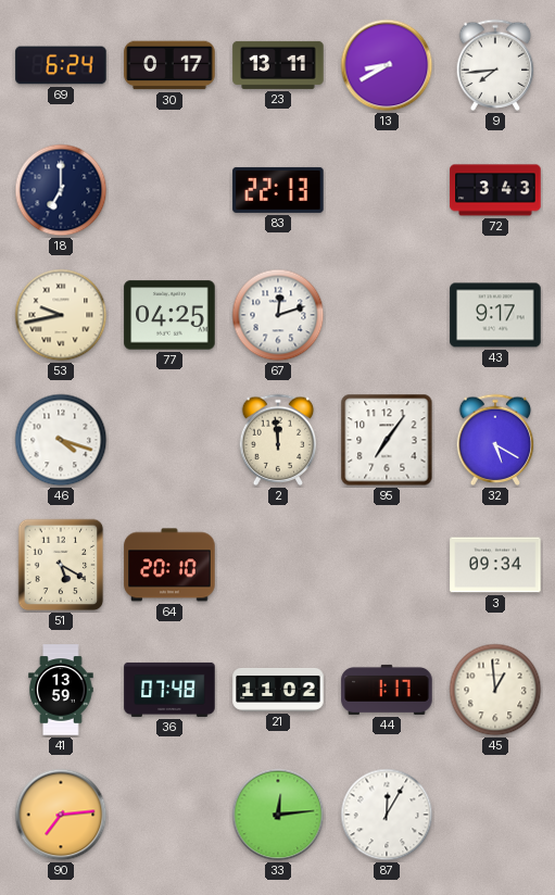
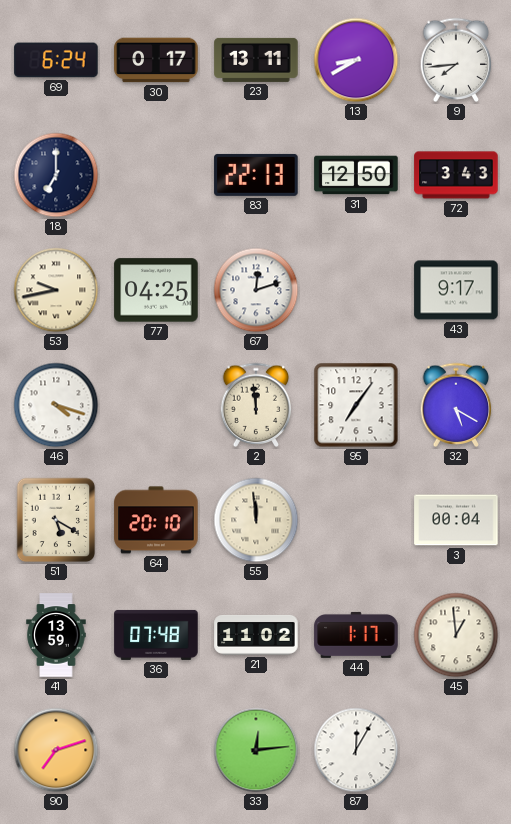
31: none -> 12:50
55: none -> 11:59
3: 09:34 -> 00:04
90: 7:14 -> 7:12
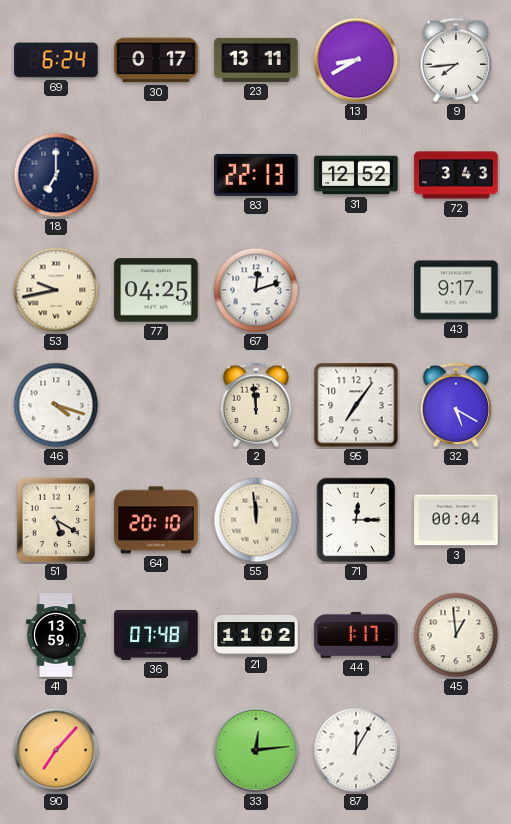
31: 12:50 -> 12:52
71: none -> 12:15
90: 7:12 -> 7:07
